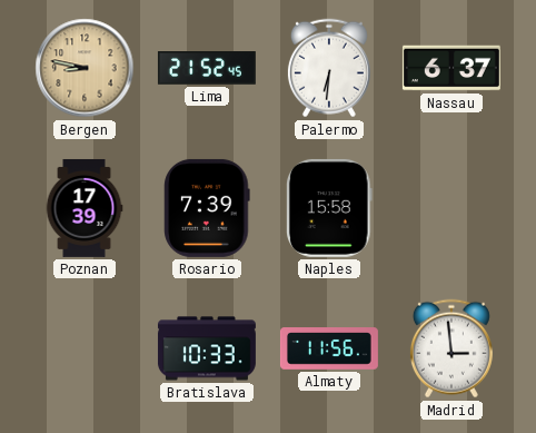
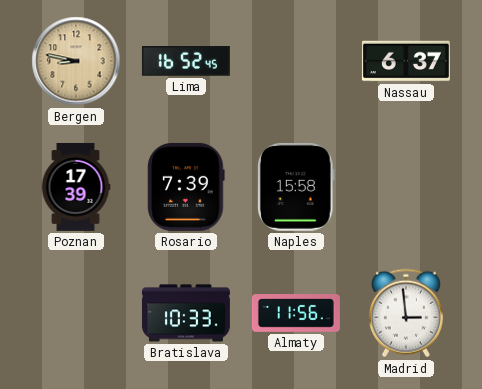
Lima: 21:52 -> 16:52
Palermo: 6:31 -> none
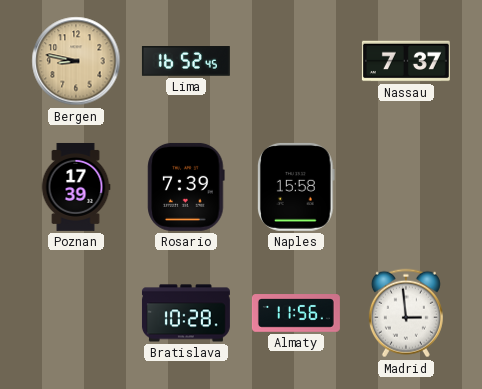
Nassau: 6:37 -> 7:37
Bratislava: 10:33 -> 10:28
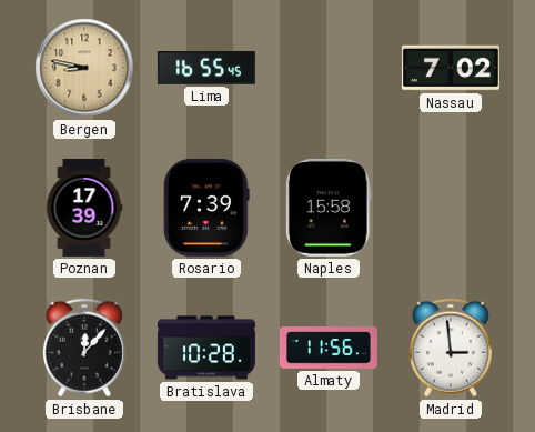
Lima: 16:52 -> 16:55
Nassau: 7:37 -> 7:02
Brisbane: none -> 12:07
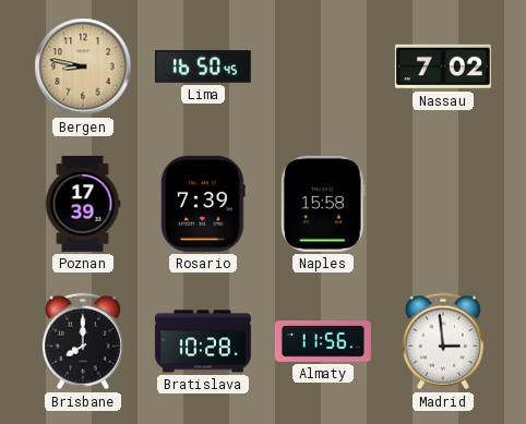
Lima: 16:55 -> 16:50
Brisbane: 12:07 -> 8:00
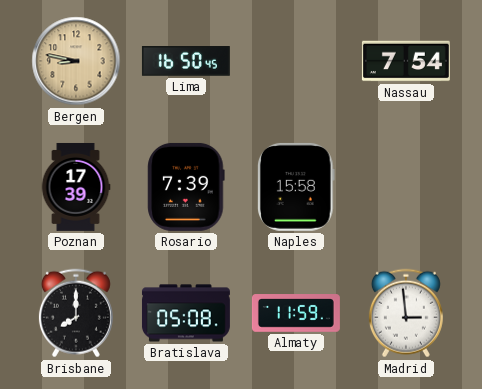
Nassau: 7:02 -> 7:54
Bratislava: 10:28 -> 05:08
Almaty: 11:56 -> 11:59
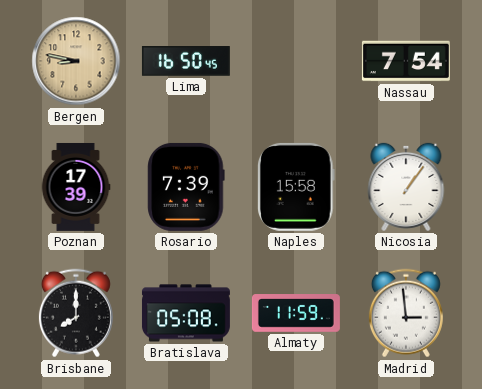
Nicosia: none -> 1:06
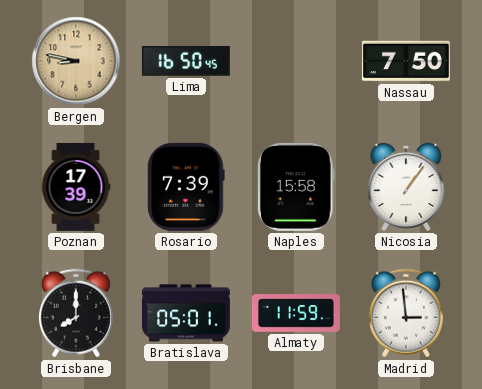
Nassau: 7:54 -> 7:50
Bratislava: 05:08 -> 05:01
